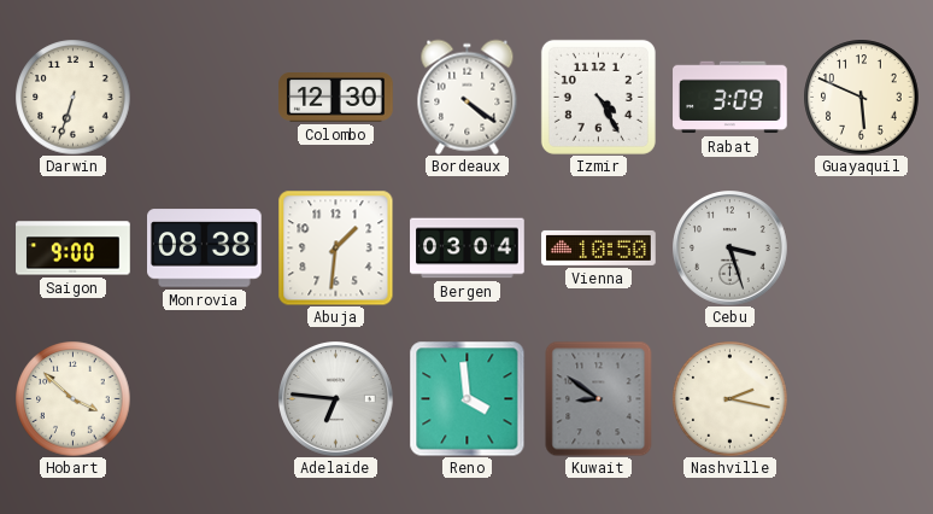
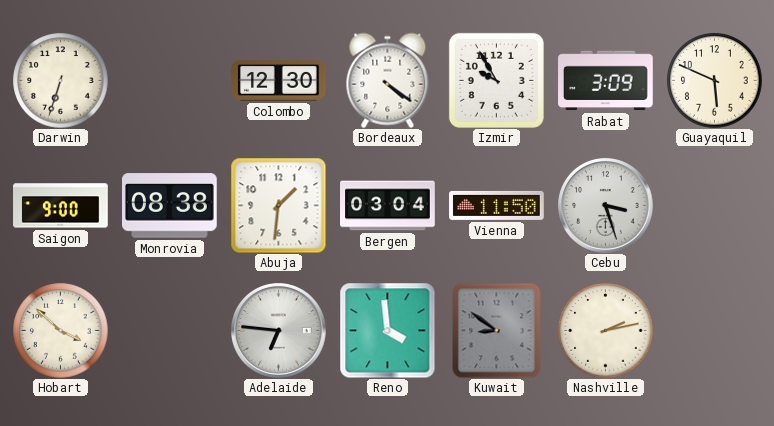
Izmir: 4:25 -> 9:55
Vienna: 10:50 -> 11:50
Nashville: 2:17 -> 2:13
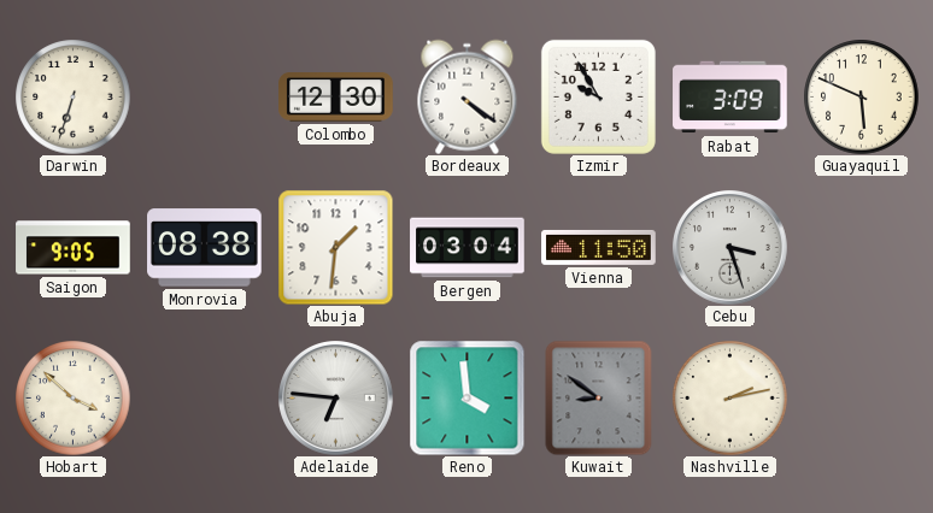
Saigon: 9:00 -> 9:05
